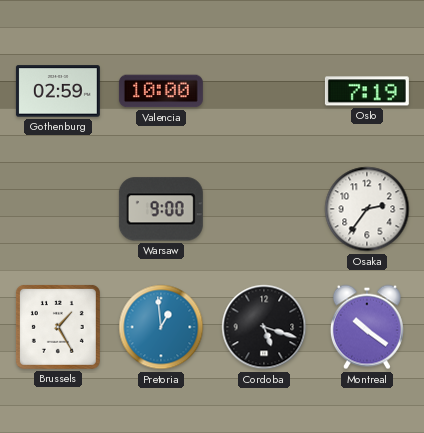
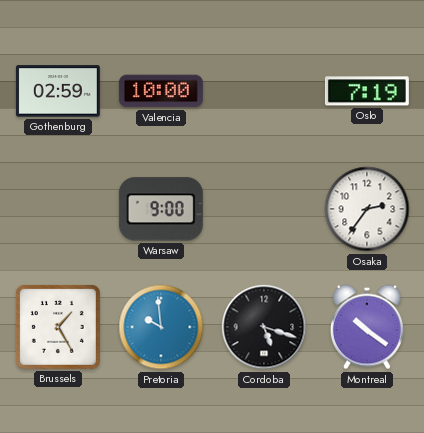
Pretoria: 12:59 -> 9:59
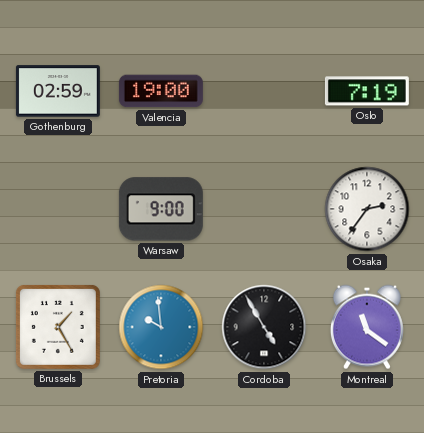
Valencia: 10:00 -> 19:00
Cordoba: 5:18 -> 4:55
Montreal: 10:21 -> 11:21
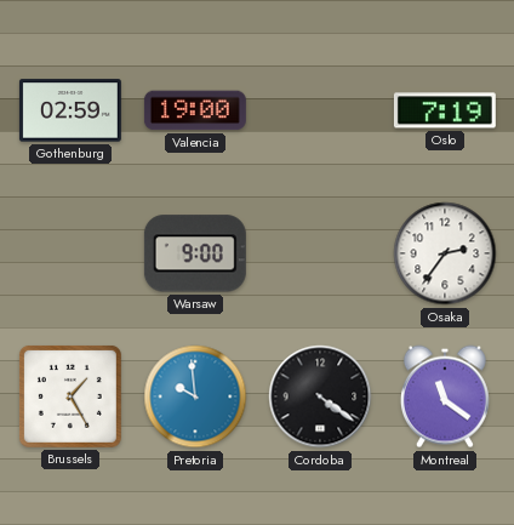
Cordoba: 4:55 -> 4:21
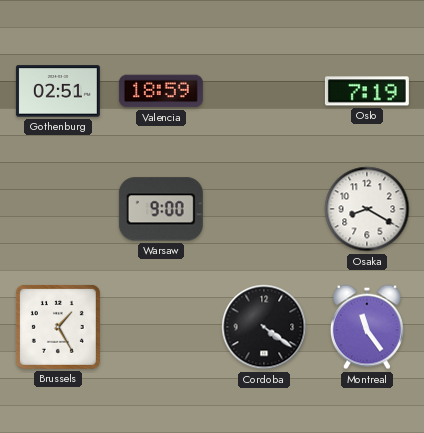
Gothenburg: 02:59 -> 02:51
Valencia: 19:00 -> 18:59
Osaka: 2:36 -> 8:20
Pretoria: 9:59 -> none
Montreal: 11:21 -> 11:24
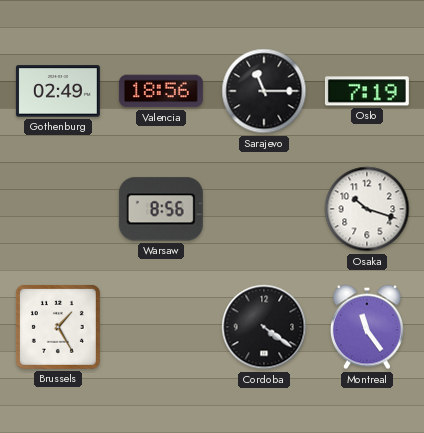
Gothenburg: 02:51 -> 02:49
Valencia: 18:59 -> 18:56
Sarajevo: none -> 11:15
Warsaw: 9:00 -> 8:56
Osaka: 8:20 -> 10:18
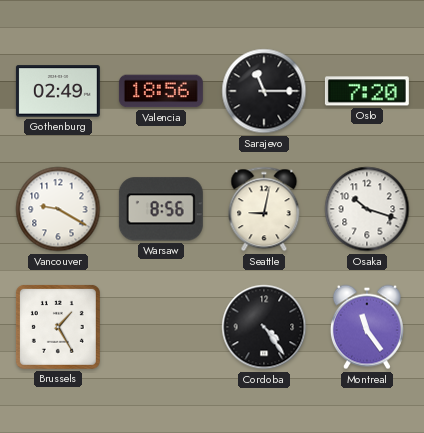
Oslo: 7:19 -> 7:20
Vancouver: none -> 9:20
Seattle: none -> 9:02
Cordoba: 4:21 -> 4:24
